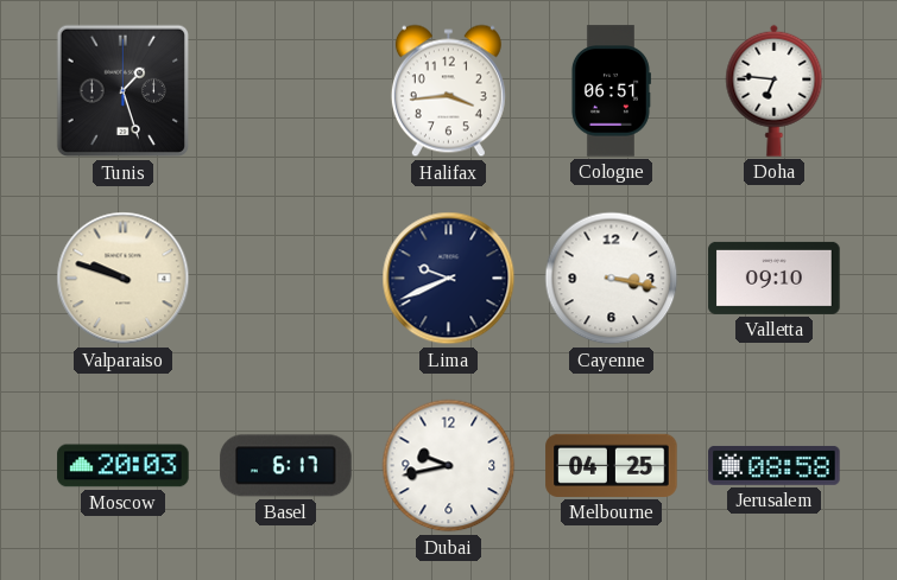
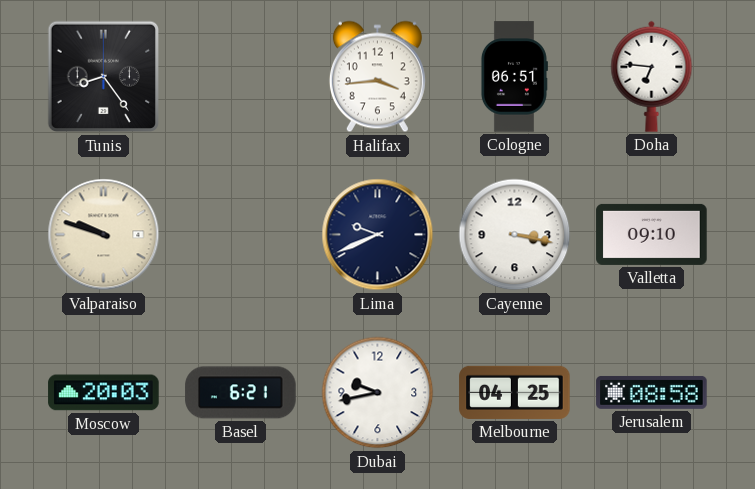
Tunis: 1:27 -> 8:24
Basel: 6:17 -> 6:21
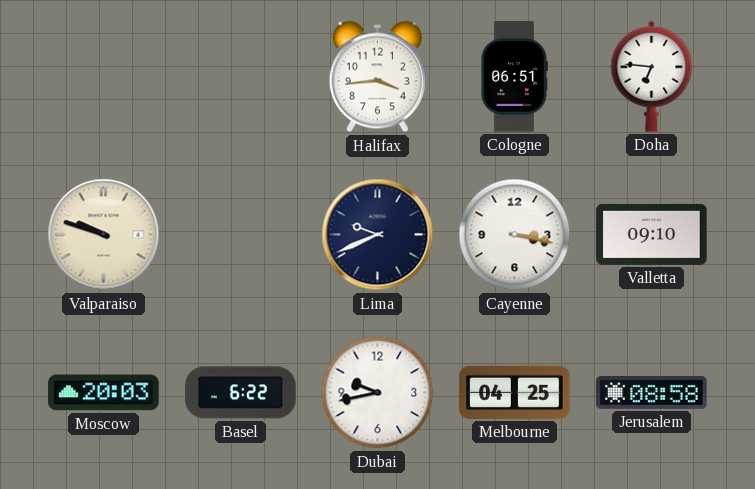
Tunis: 8:24 -> none
Basel: 6:21 -> 6:22
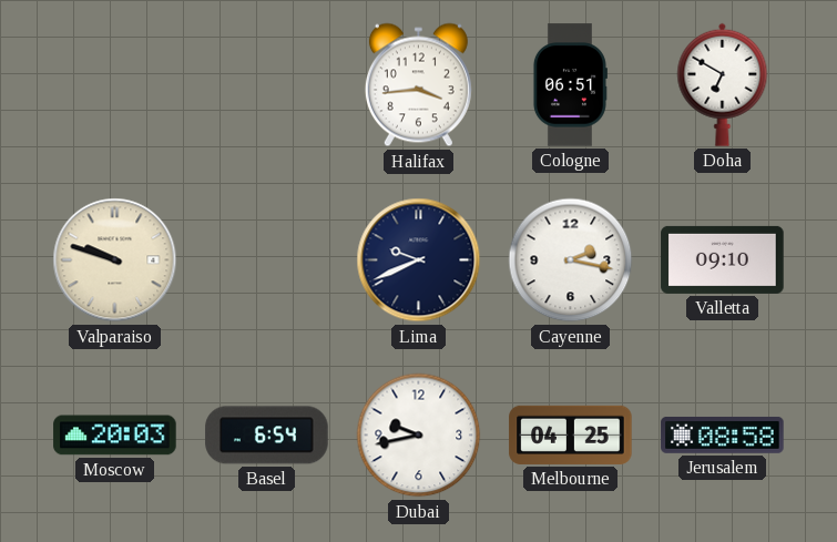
Doha: 6:46 -> 6:50
Cayenne: 3:17 -> 2:17
Basel: 6:22 -> 6:54
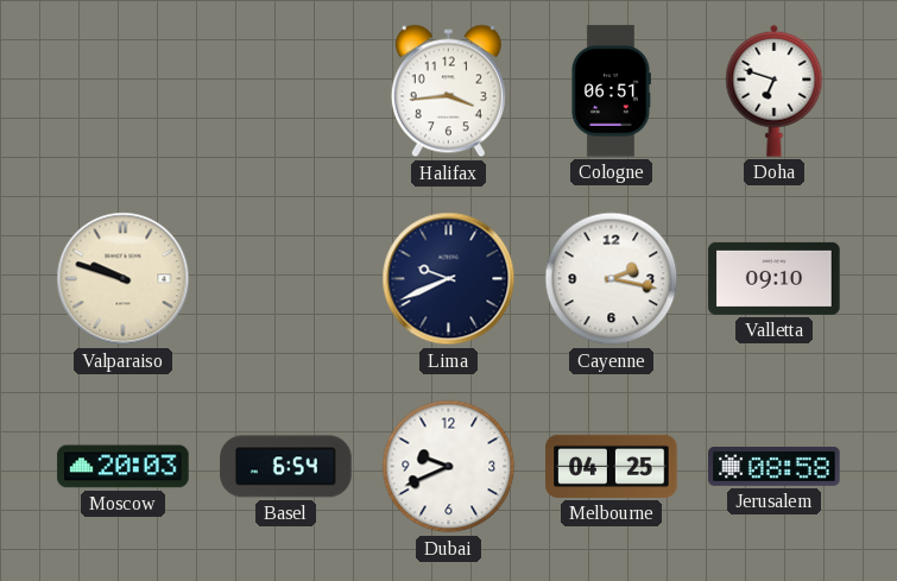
Doha: 6:50 -> 6:48
Dubai: 9:43 -> 9:41
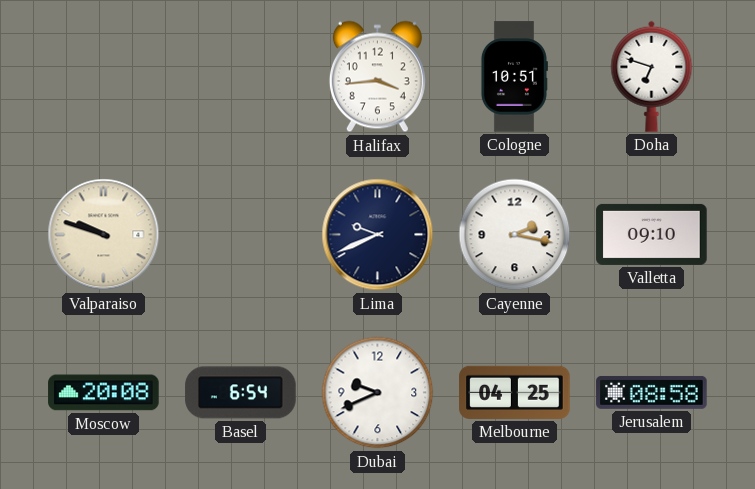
Cologne: 06:51 -> 10:51
Moscow: 20:03 -> 20:08
